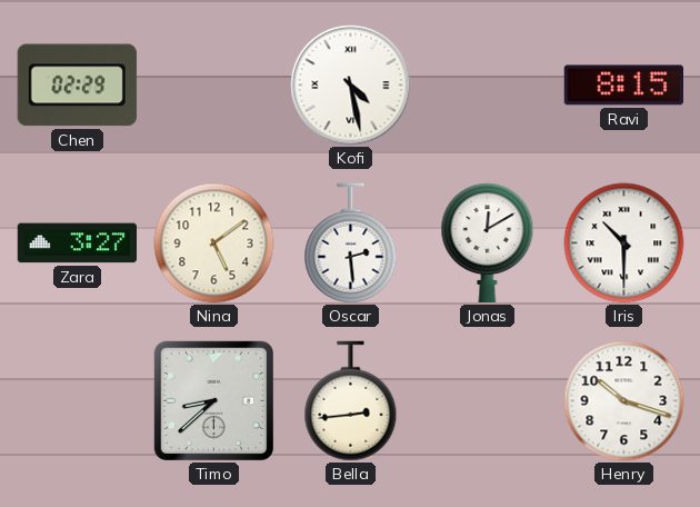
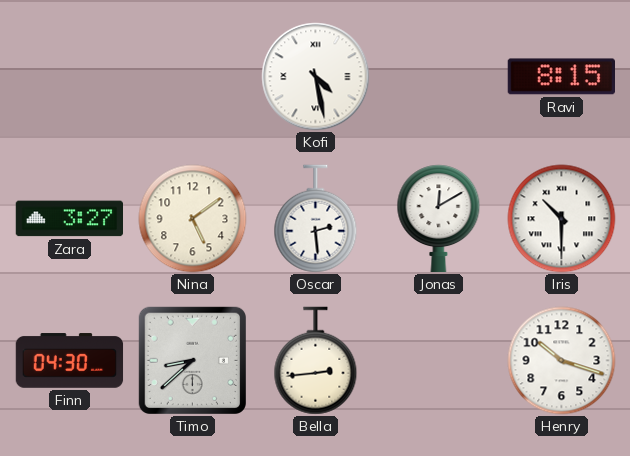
Chen: 02:29 -> none
Finn: none -> 04:30
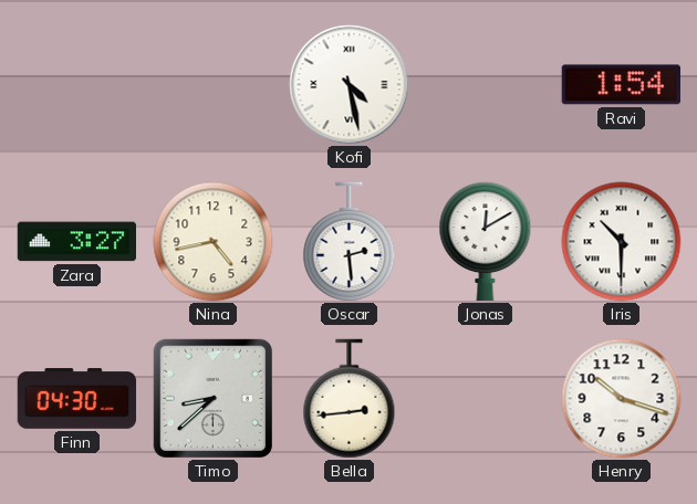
Ravi: 8:15 -> 1:54
Nina: 5:09 -> 4:43
